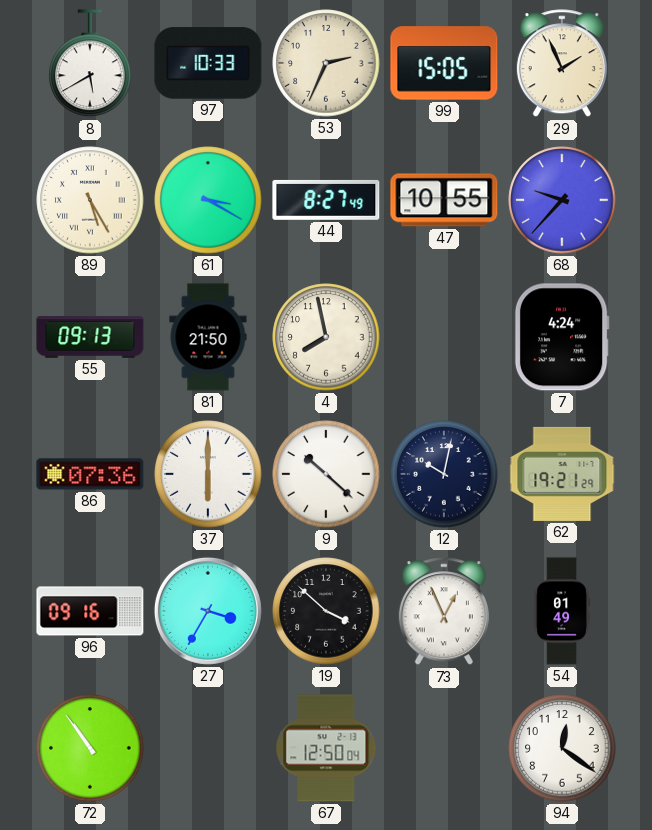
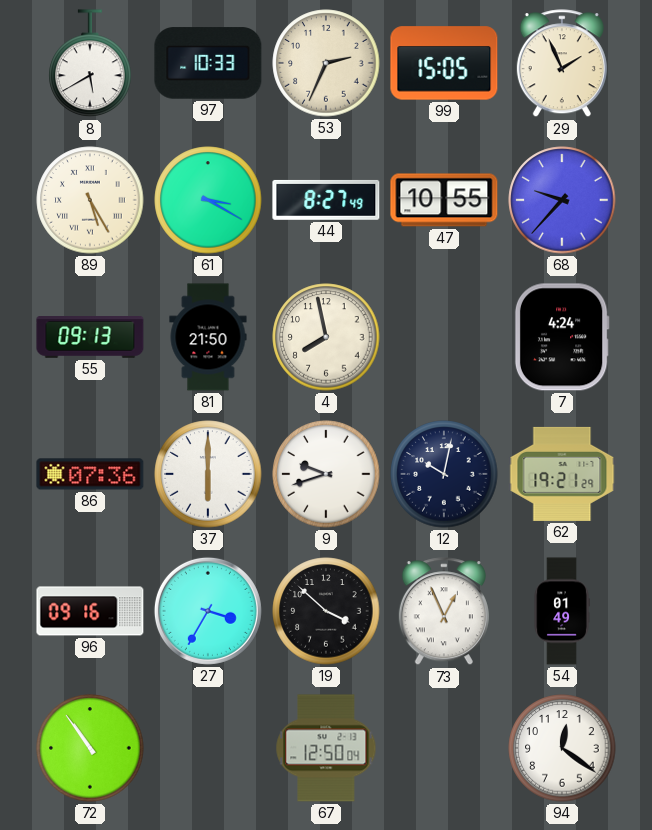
9: 10:22 -> 9:42
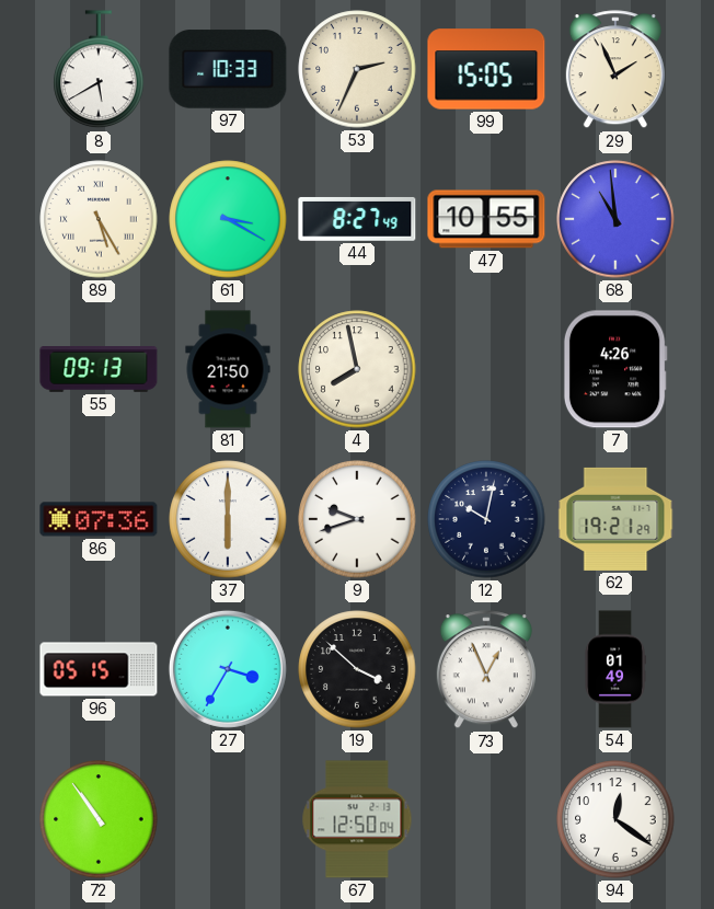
68: 9:37 -> 10:59
7: 4:24 -> 4:26
96: 09:16 -> 05:15
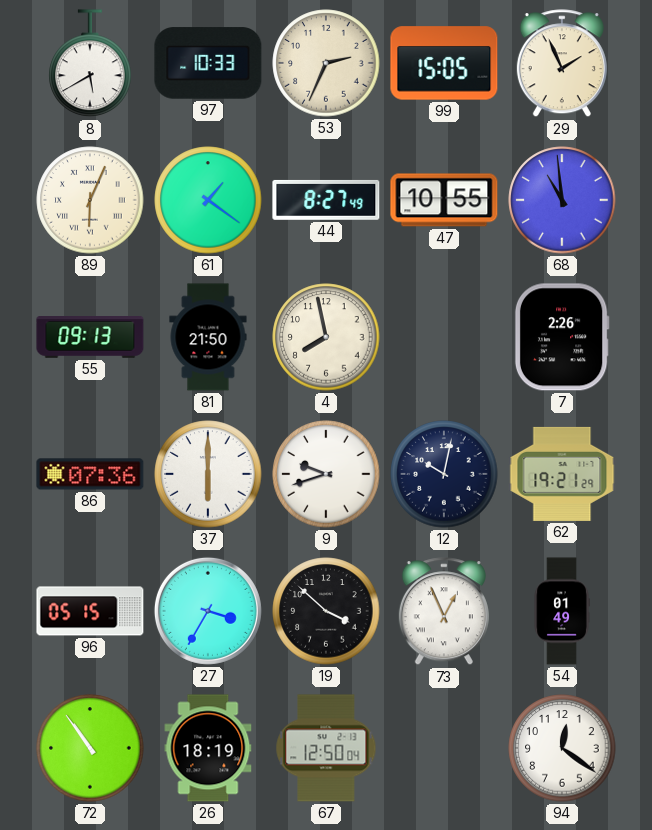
89: 5:25 -> 6:04
61: 3:20 -> 1:21
7: 4:26 -> 2:26
26: none -> 18:19
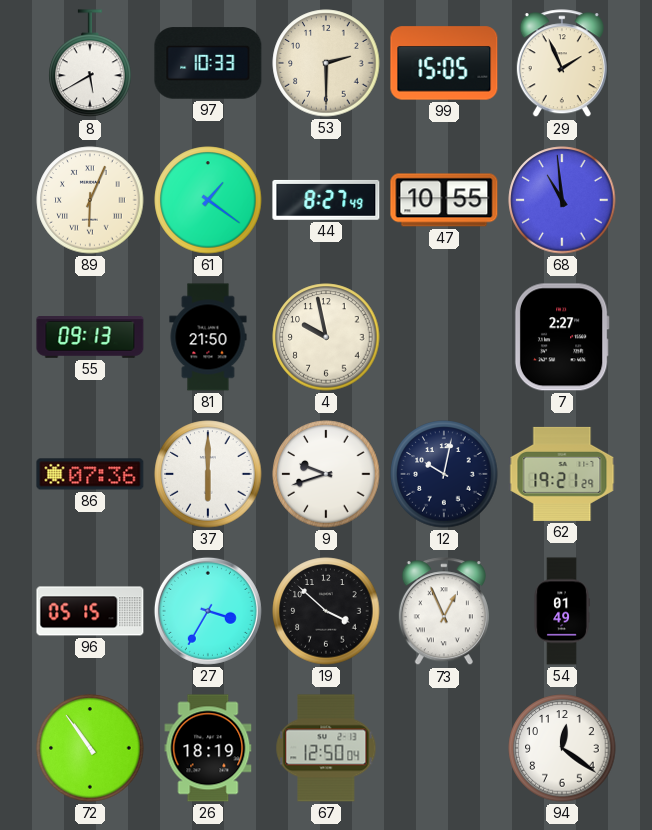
53: 2:34 -> 2:30
4: 7:58 -> 9:58
7: 2:26 -> 2:27
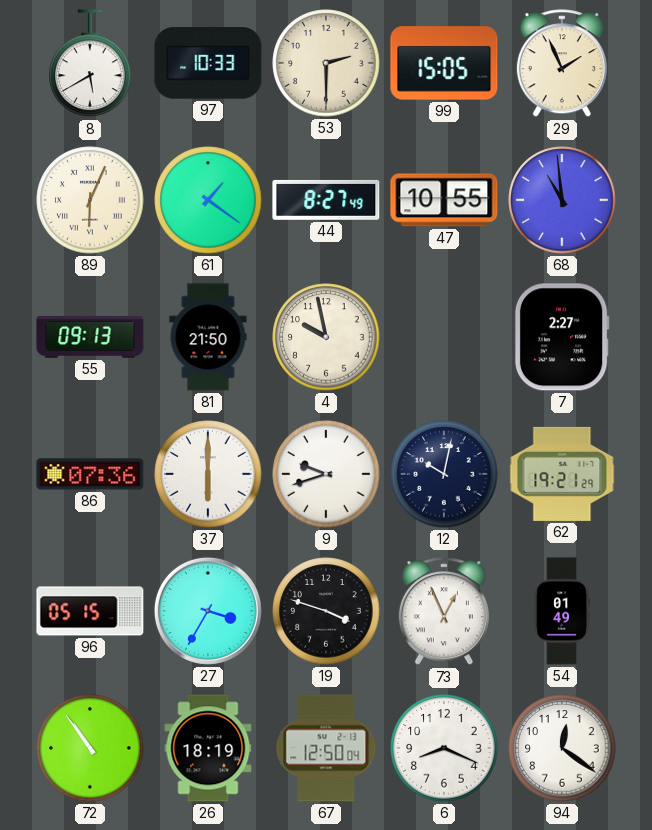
19: 3:52 -> 3:48
6: none -> 8:19
